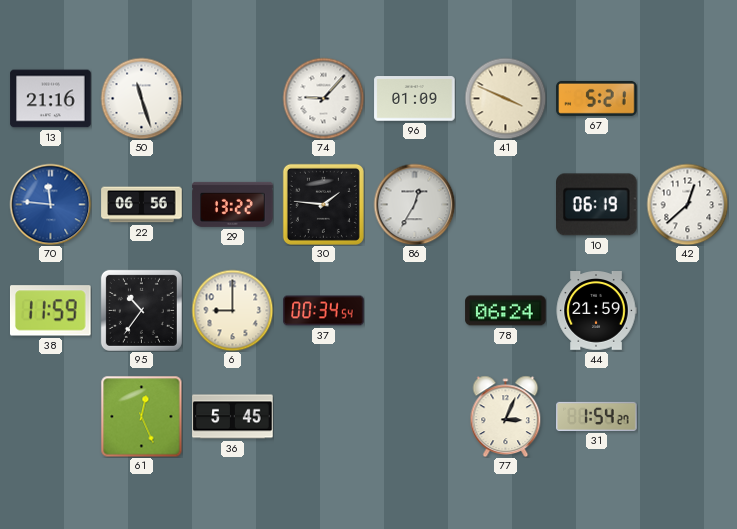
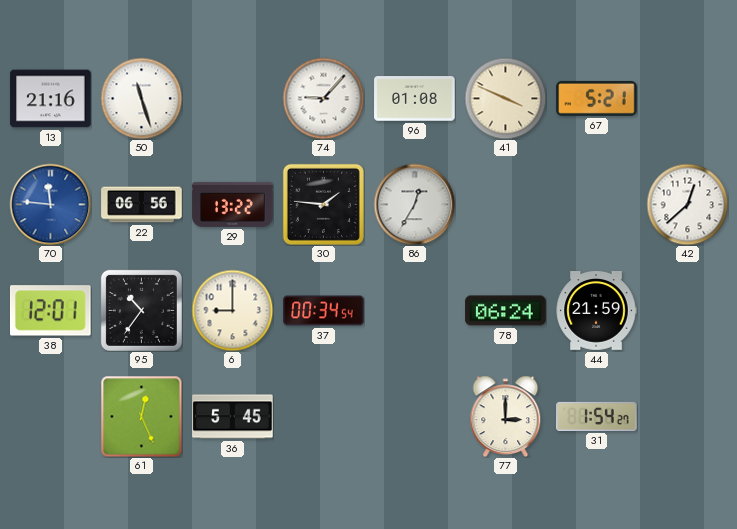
96: 01:09 -> 01:08
10: 06:19 -> none
38: 11:59 -> 12:01
77: 3:04 -> 3:00
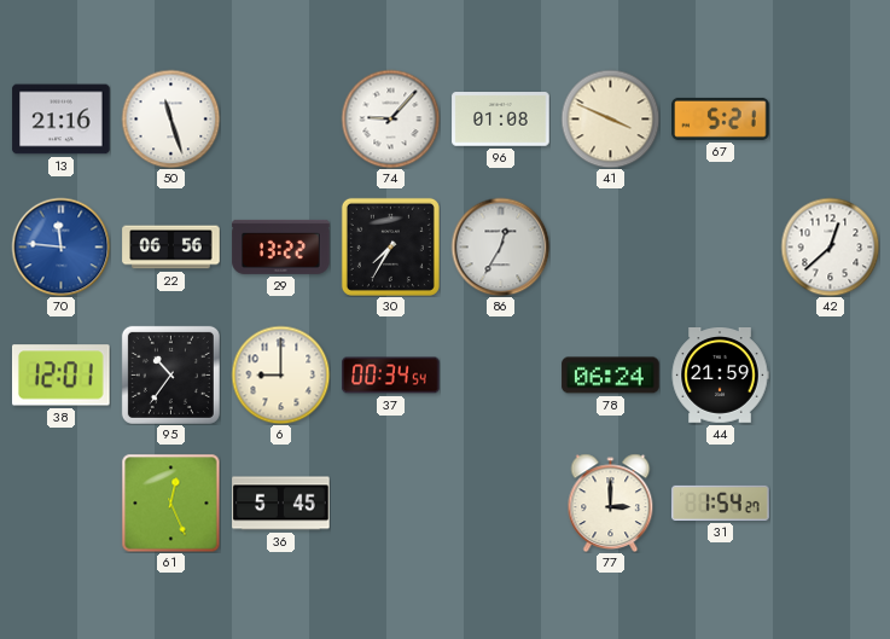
30: 1:46 -> 7:35
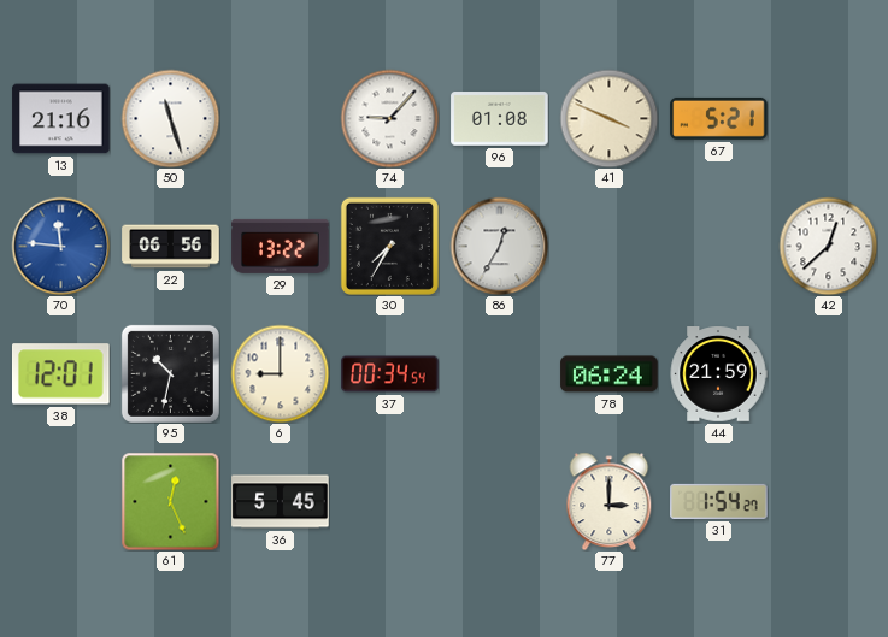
95: 10:36 -> 10:32
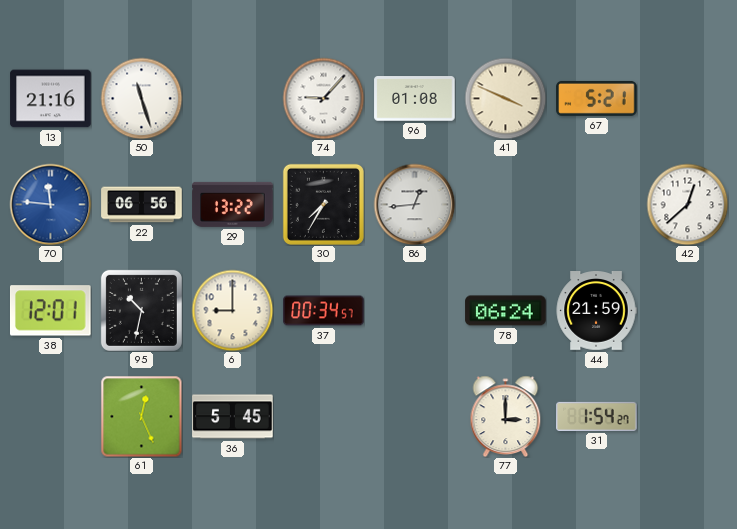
86: 12:35 -> 12:44
37: 00:34:54 -> 00:34:57
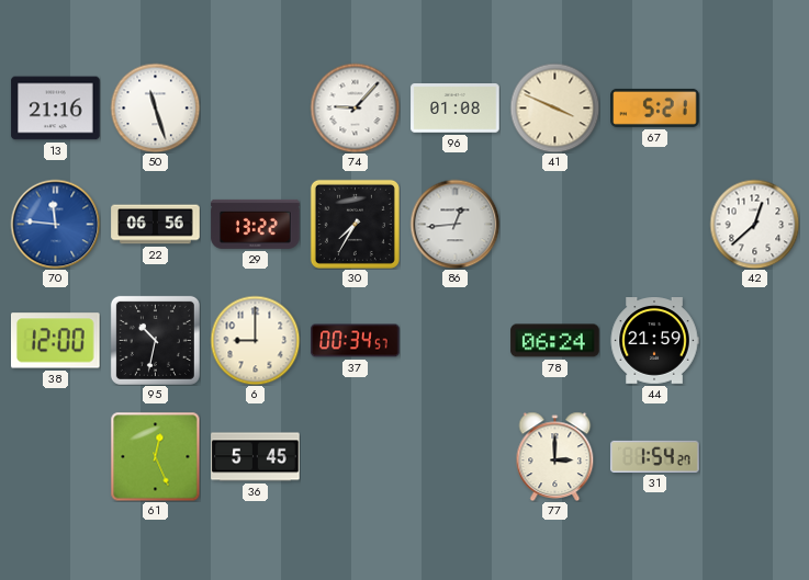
38: 12:01 -> 12:00
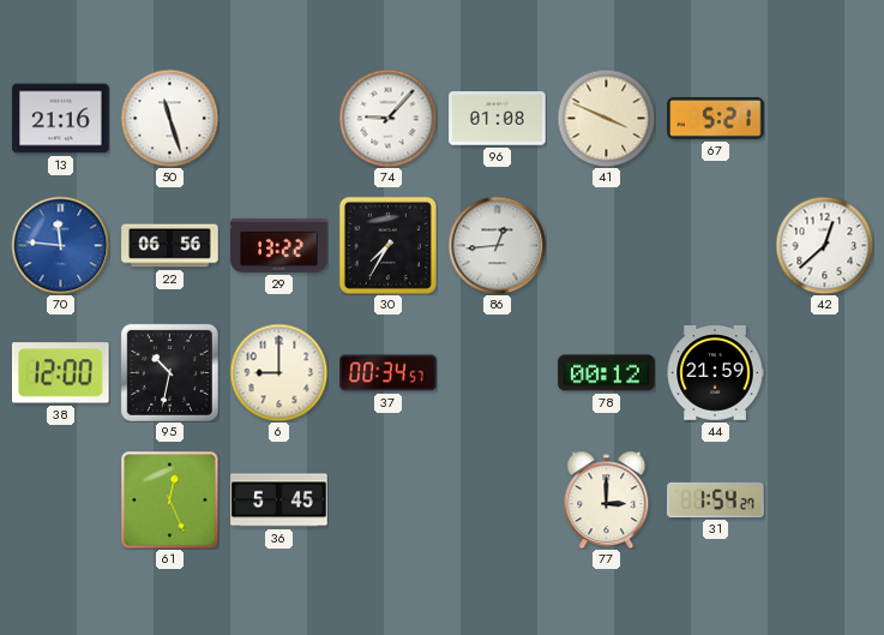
78: 06:24 -> 00:12
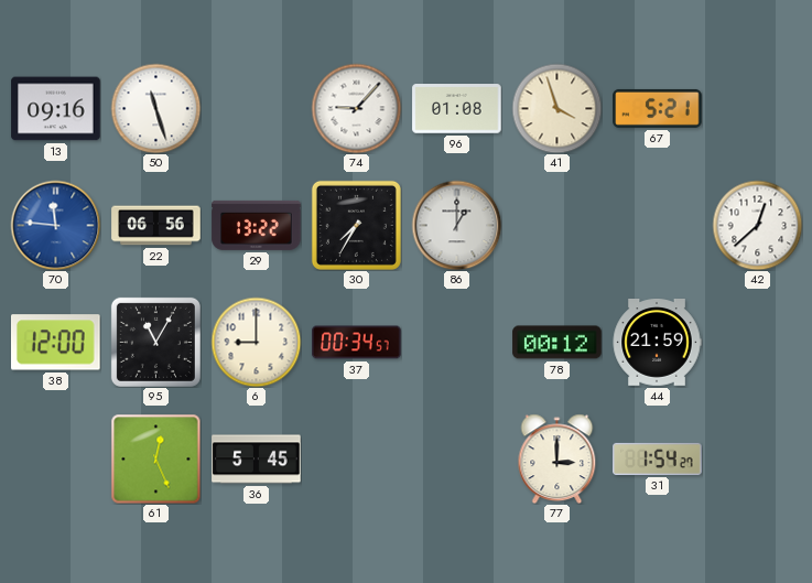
13: 21:16 -> 09:16
41: 3:49 -> 3:57
86: 12:44 -> 1:00
95: 10:32 -> 11:05
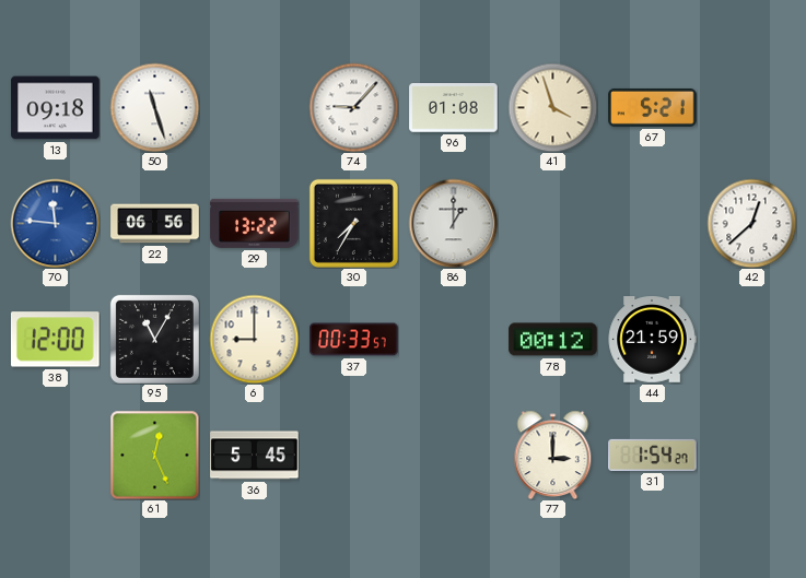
13: 09:16 -> 09:18
37: 00:34 -> 00:33
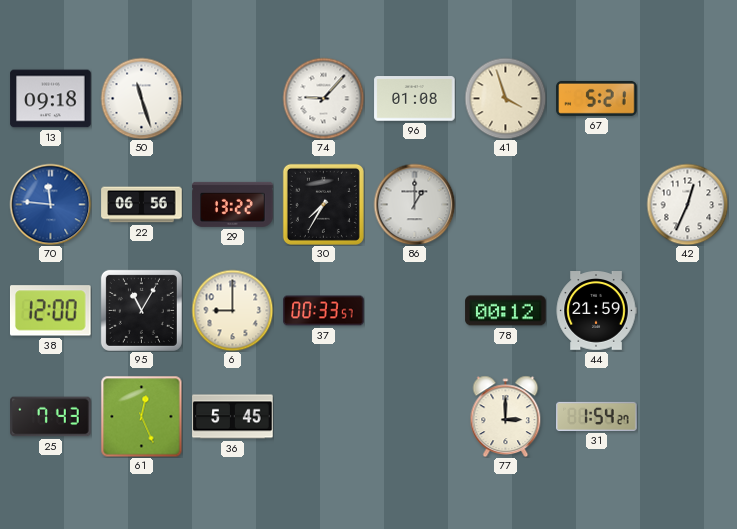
42: 12:38 -> 12:34
25: none -> 7:43
